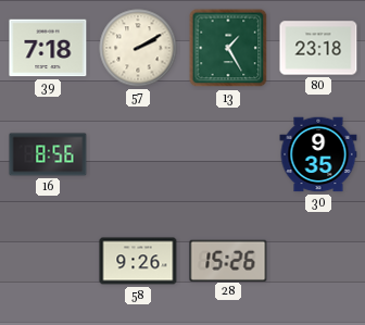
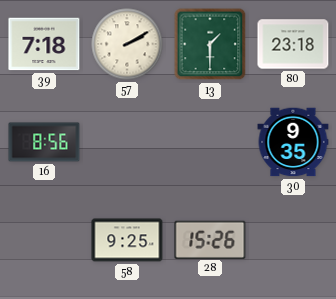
13: 1:25 -> 1:30
58: 9:26 -> 9:25
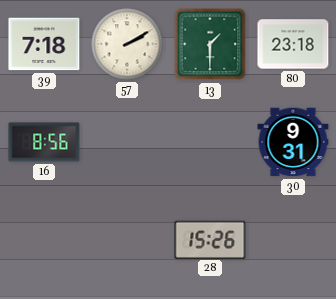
30: 9:35 -> 9:31
58: 9:25 -> none
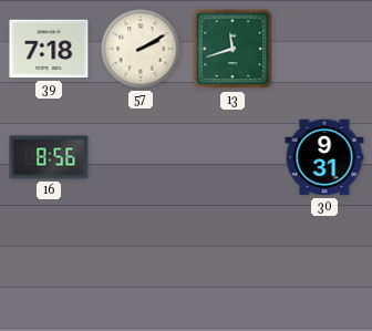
13: 1:30 -> 11:42
80: 23:18 -> none
28: 15:26 -> none
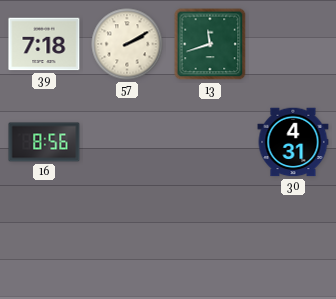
30: 9:31 -> 4:31
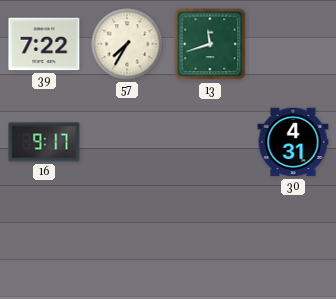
39: 7:18 -> 7:22
57: 2:10 -> 7:35
16: 8:56 -> 9:17
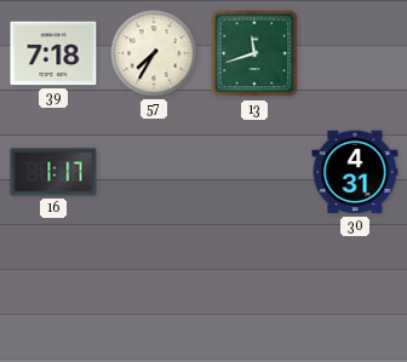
39: 7:22 -> 7:18
16: 9:17 -> 1:17
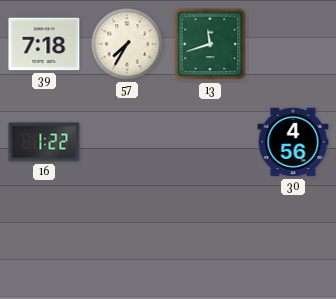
16: 1:17 -> 1:22
30: 4:31 -> 4:56
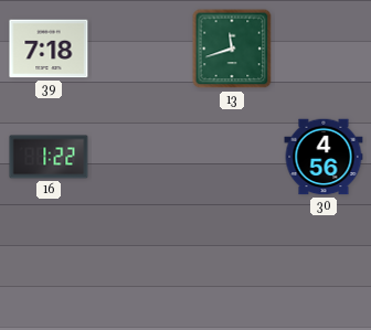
57: 7:35 -> none
